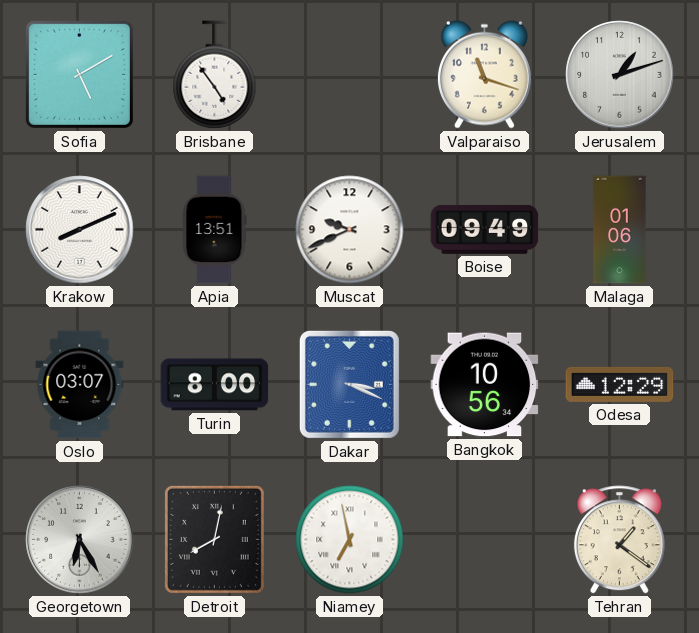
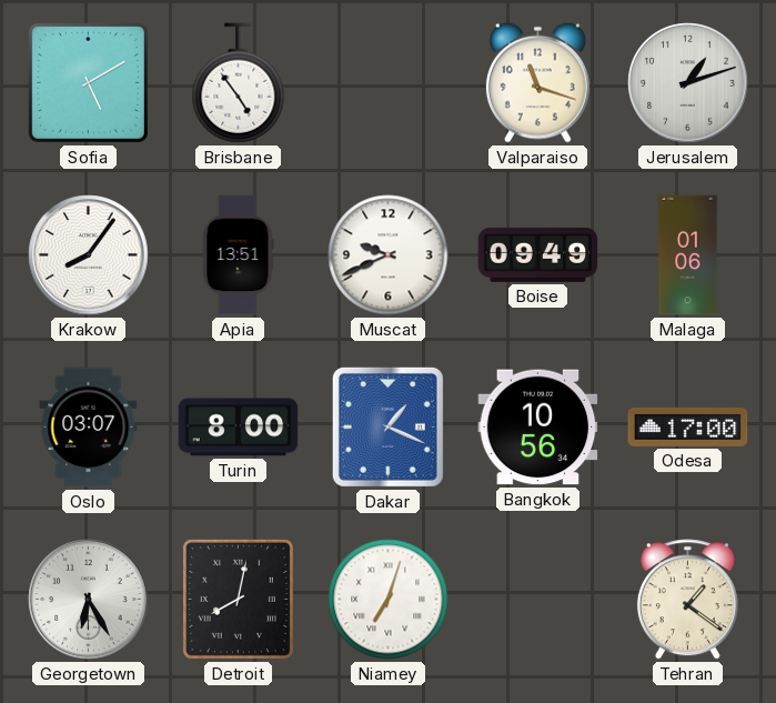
Krakow: 8:11 -> 8:06
Dakar: 3:19 -> 1:19
Odesa: 12:29 -> 17:00
Niamey: 6:58 -> 7:03
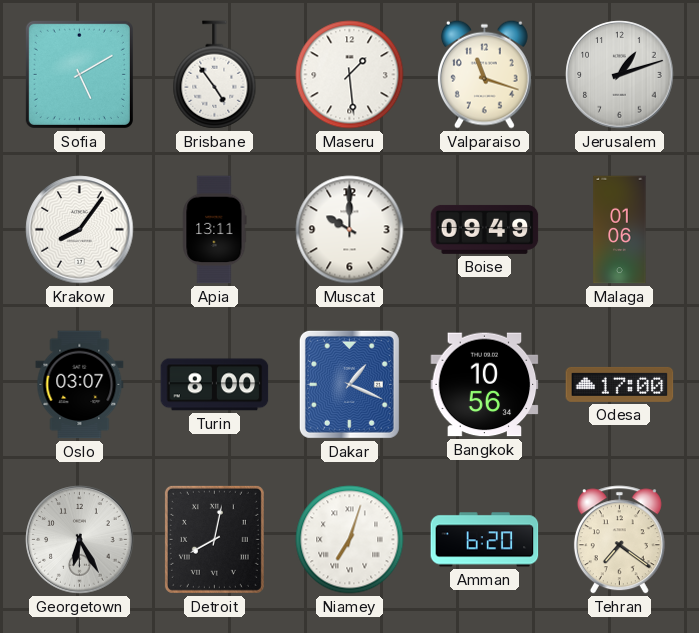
Maseru: none -> 1:29
Apia: 13:51 -> 13:11
Muscat: 9:41 -> 10:00
Amman: none -> 6:20
Tehran: 1:21 -> 7:21
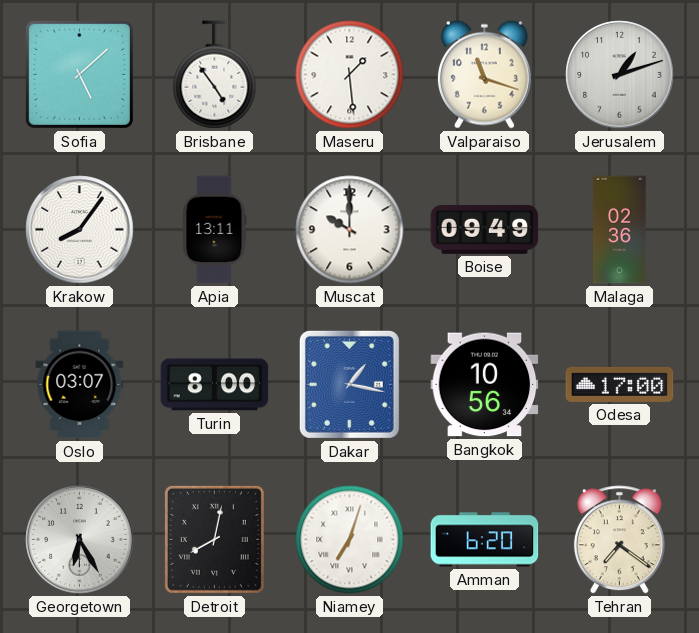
Sofia: 5:10 -> 5:08
Malaga: 01:06 -> 02:36
Dakar: 1:19 -> 1:17
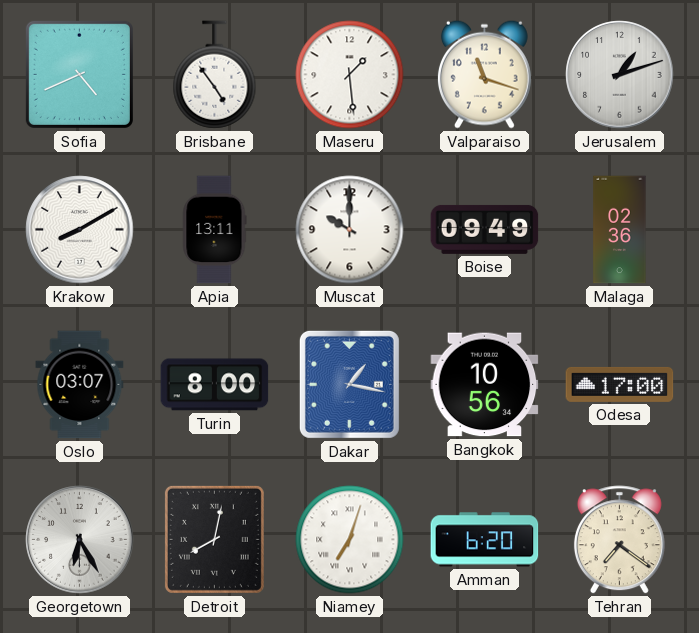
Sofia: 5:08 -> 4:41
Krakow: 8:06 -> 8:10
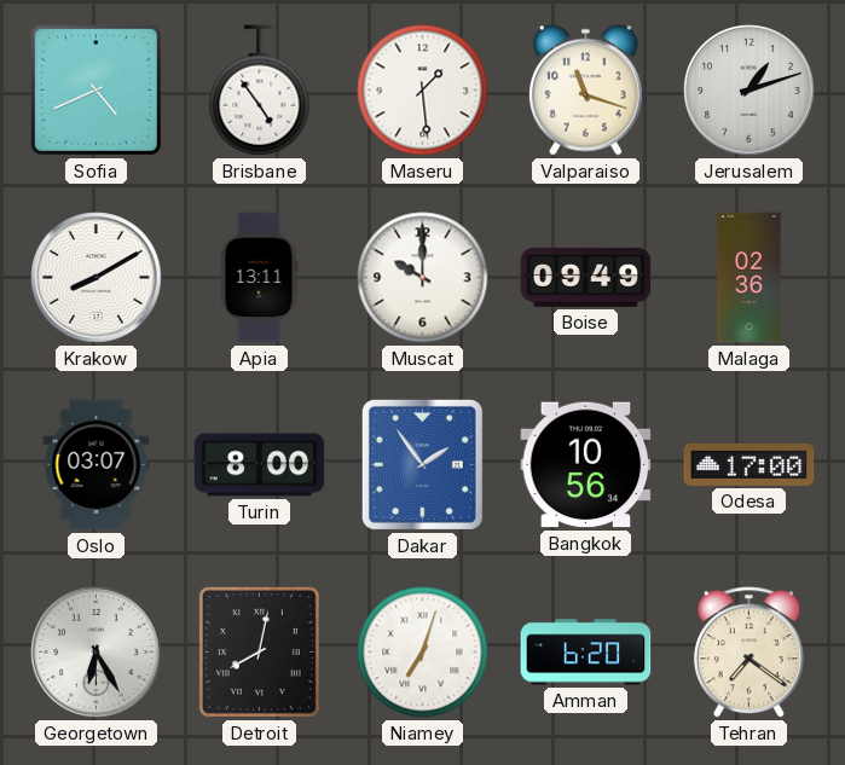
Dakar: 1:17 -> 1:54
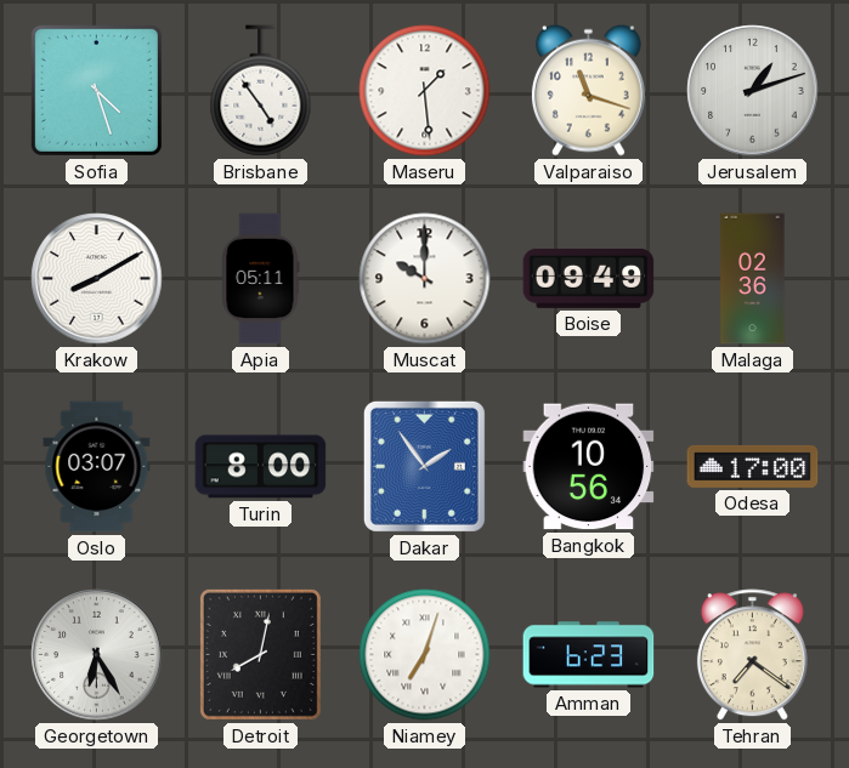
Sofia: 4:41 -> 4:27
Apia: 13:11 -> 05:11
Amman: 6:20 -> 6:23
